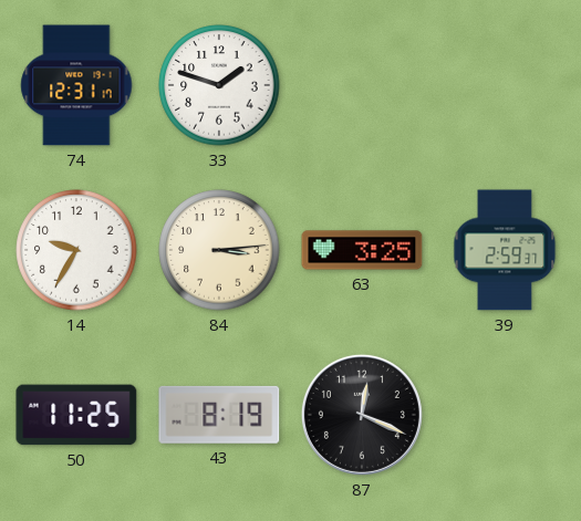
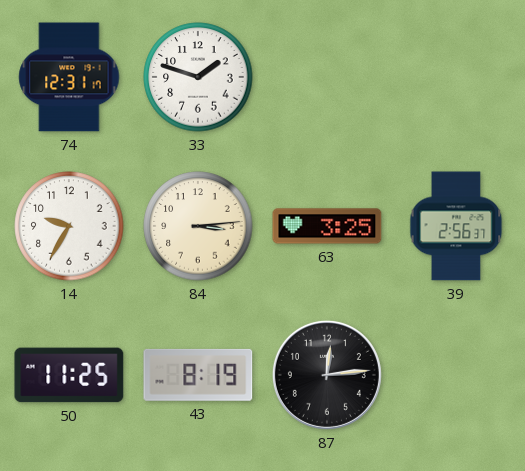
39: 2:59 -> 2:56
87: 12:19 -> 12:14
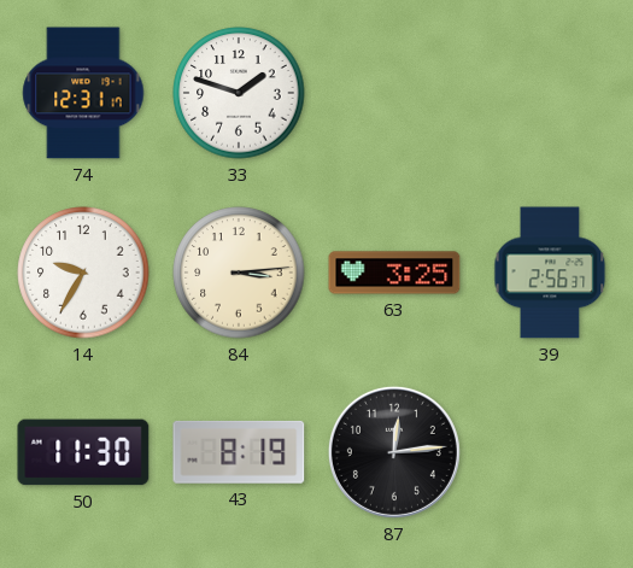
50: 11:25 -> 11:30
